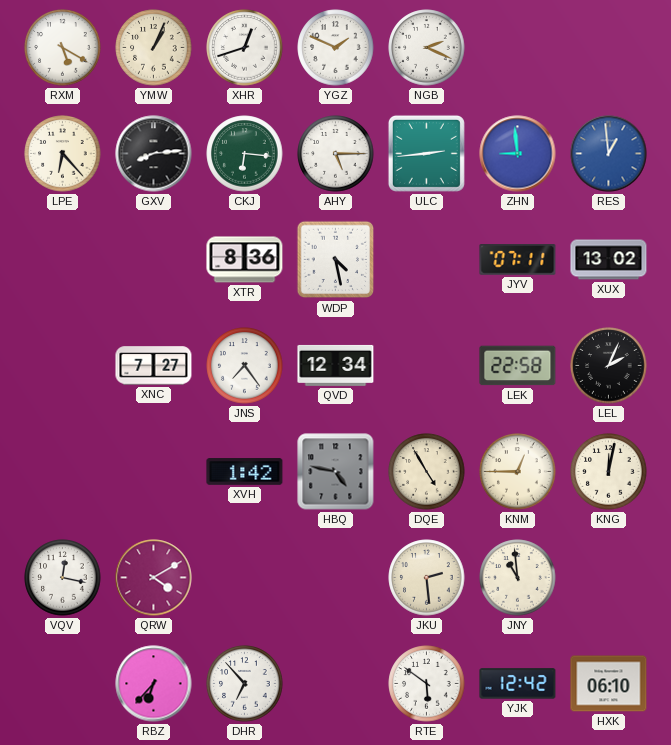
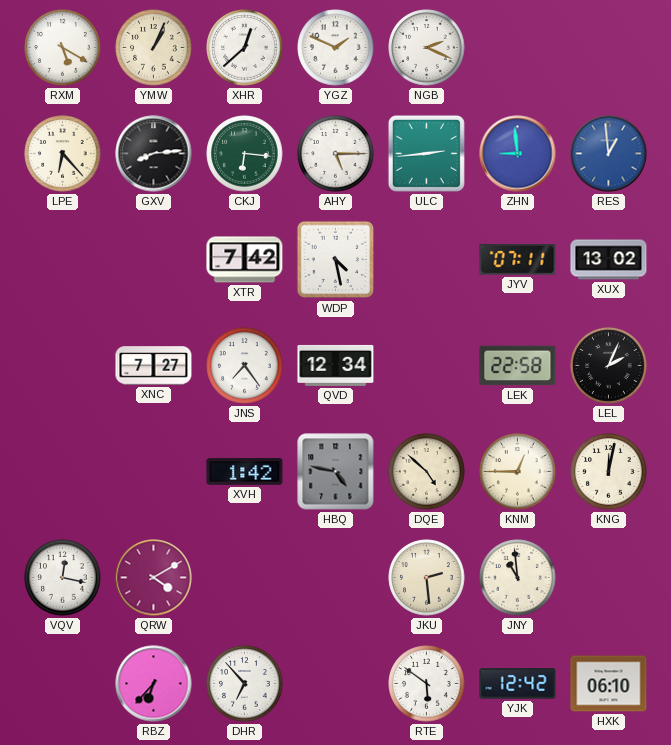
XHR: 12:42 -> 12:38
XTR: 8:36 -> 7:42
DQE: 4:55 -> 4:52
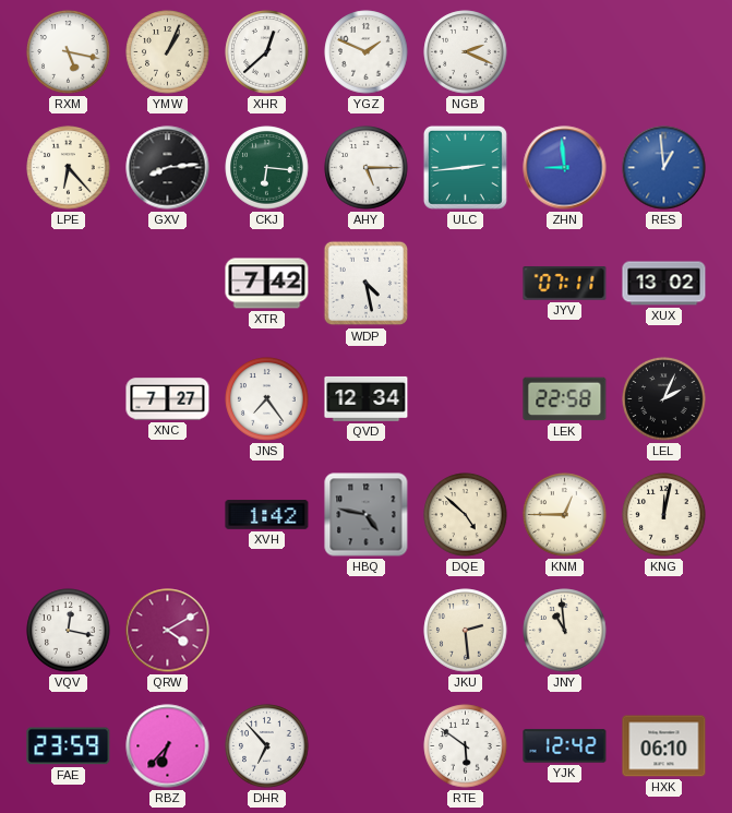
RXM: 5:20 -> 5:17
FAE: none -> 23:59
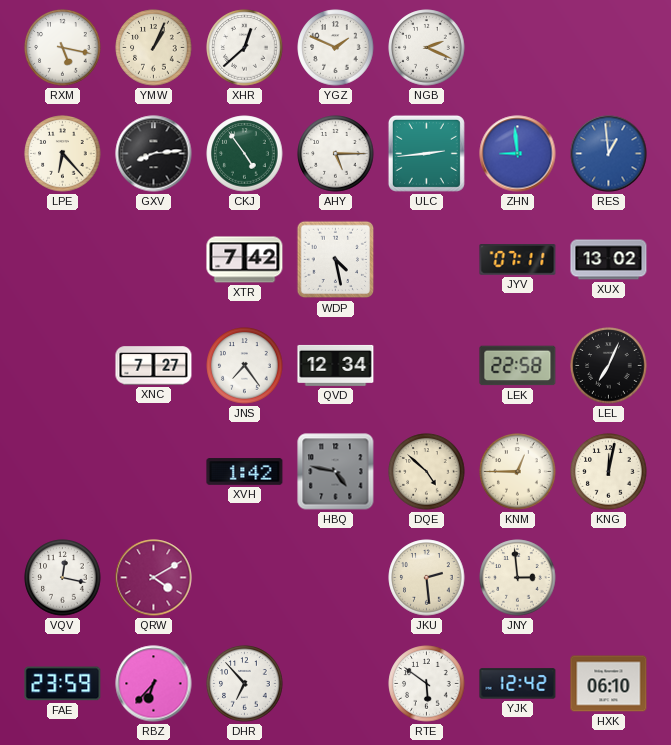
CKJ: 6:16 -> 4:54
LEL: 2:04 -> 7:04
JNY: 10:59 -> 2:59
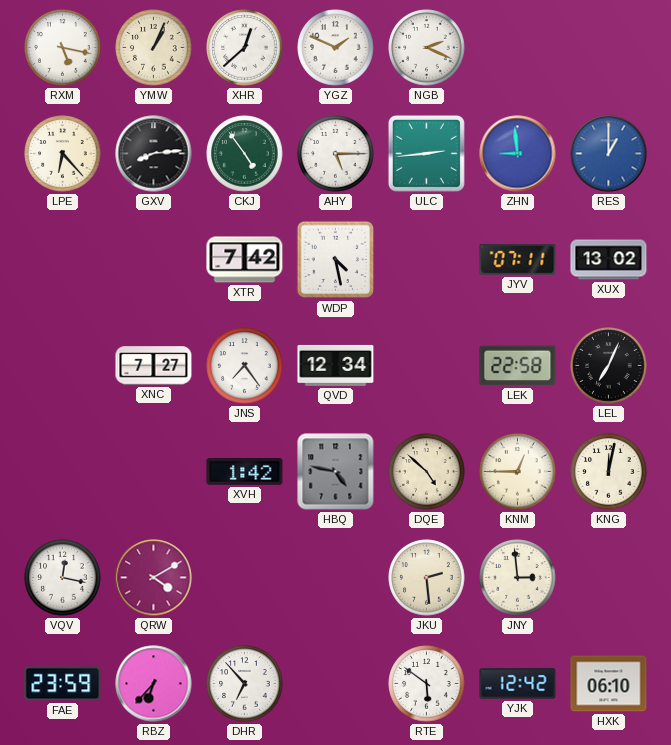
RES: 12:59 -> 1:00
